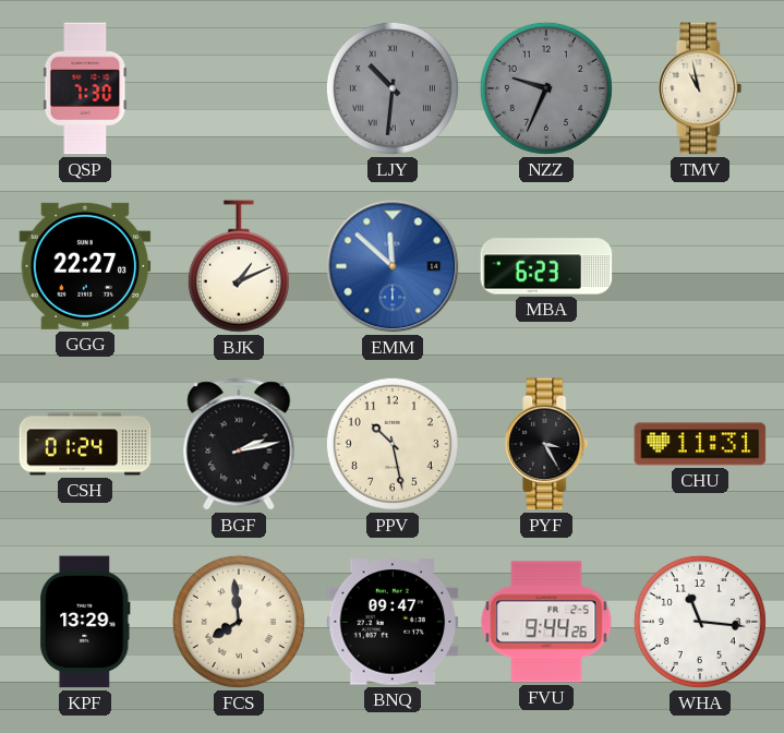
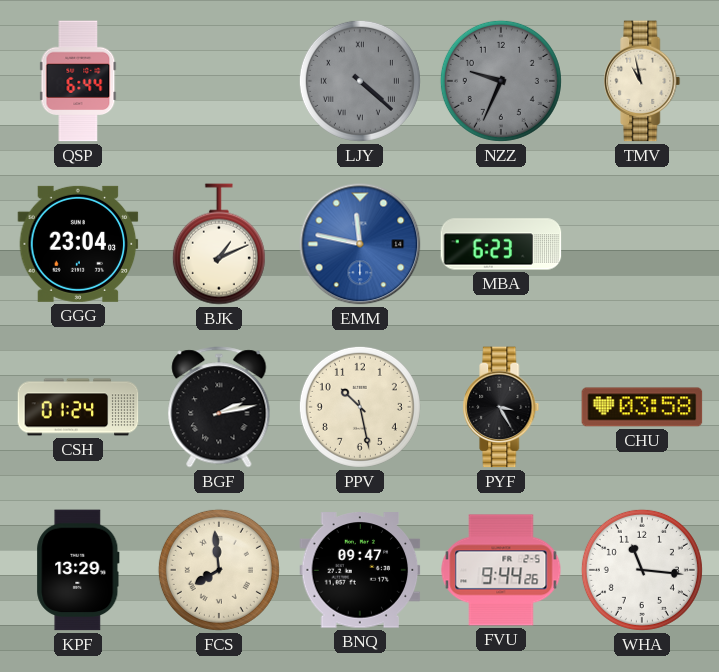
QSP: 7:30 -> 6:44
LJY: 10:31 -> 4:22
GGG: 22:27 -> 23:04
EMM: 11:52 -> 11:47
CHU: 11:31 -> 03:58
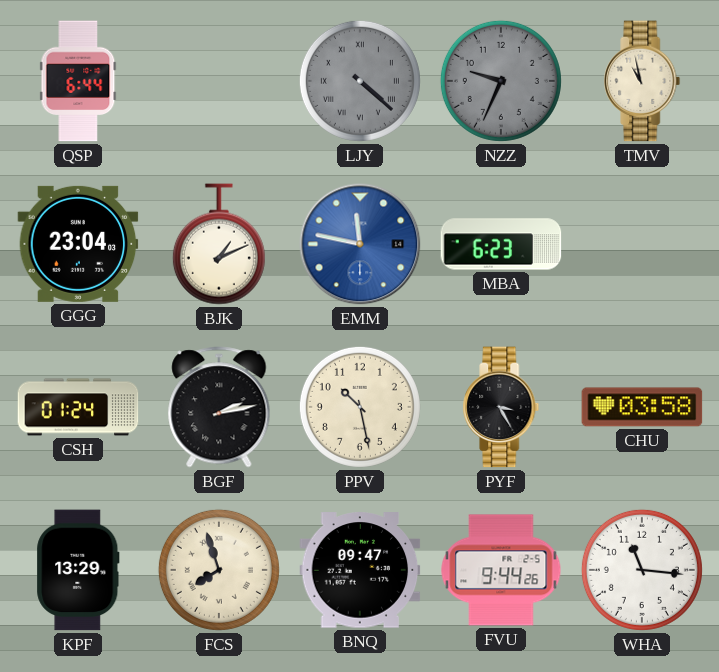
FCS: 7:59 -> 7:57
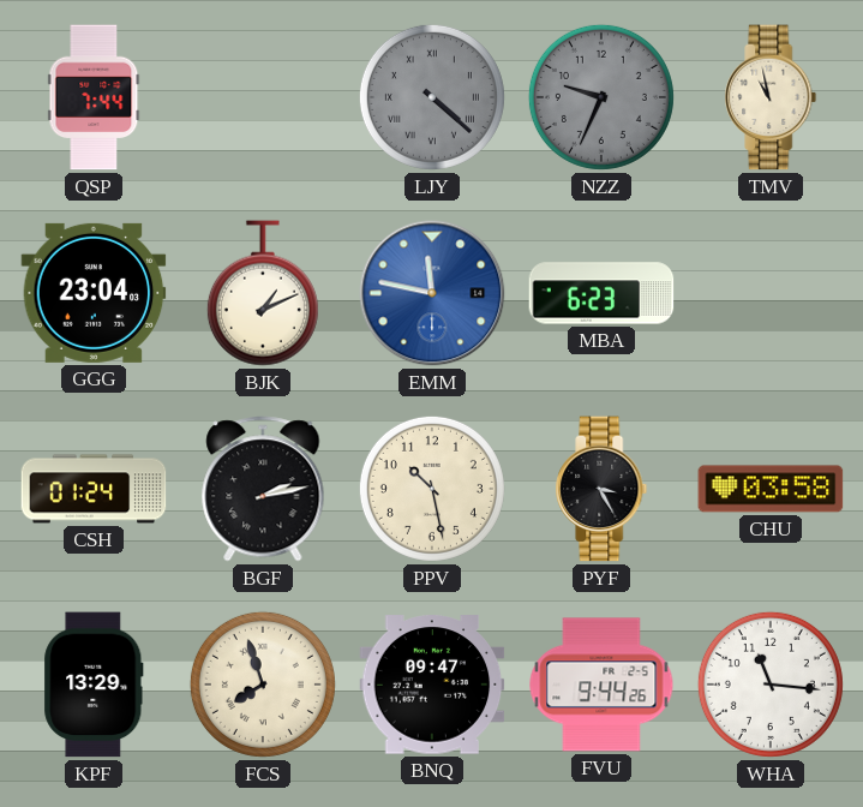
QSP: 6:44 -> 7:44
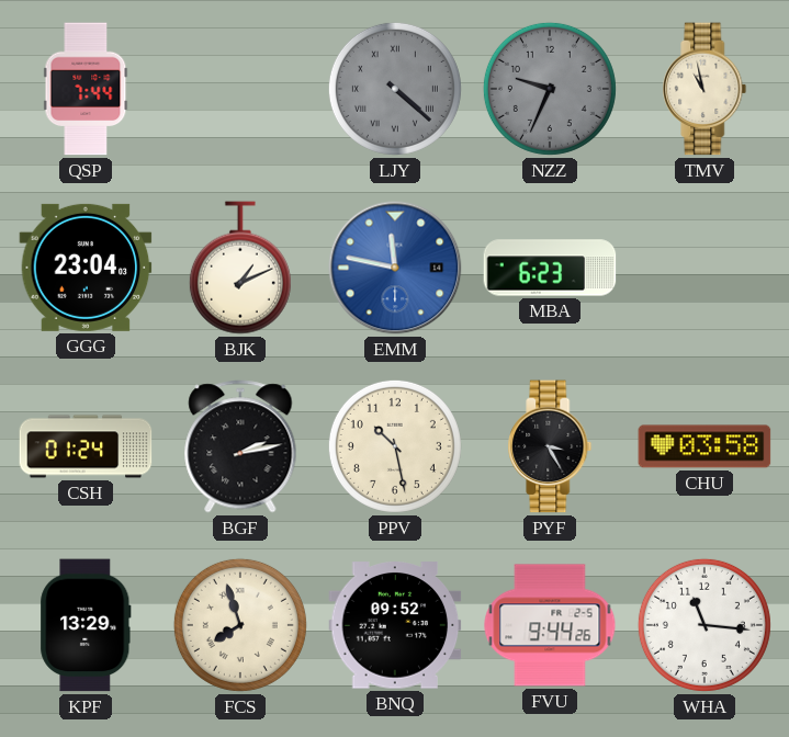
BNQ: 09:47 -> 09:52
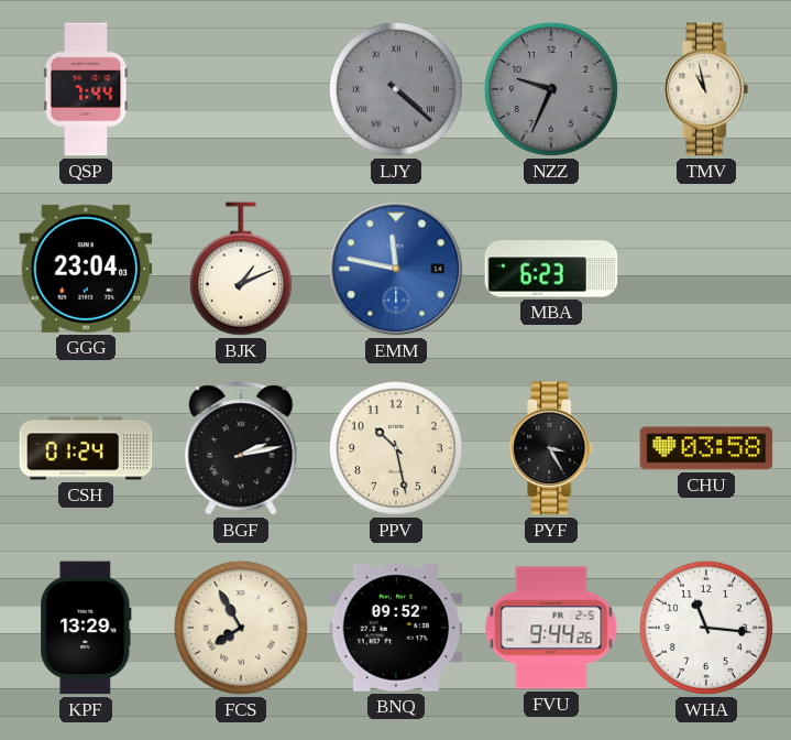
FCS: 7:57 -> 7:55
